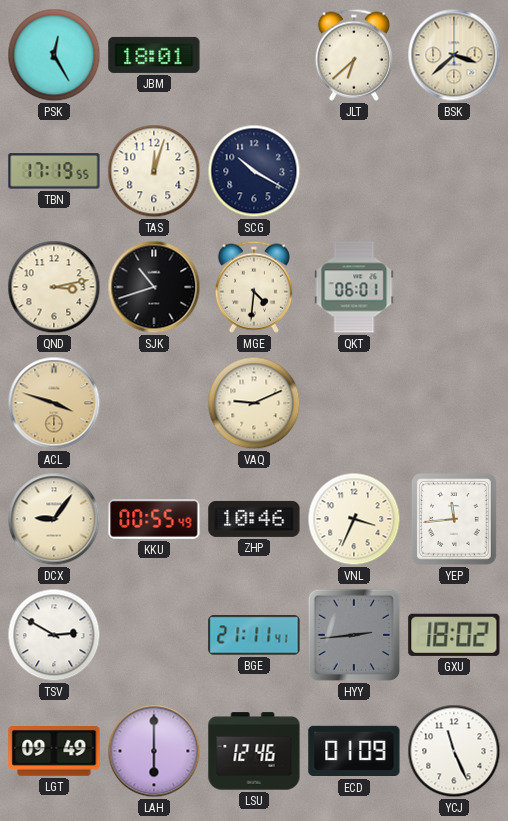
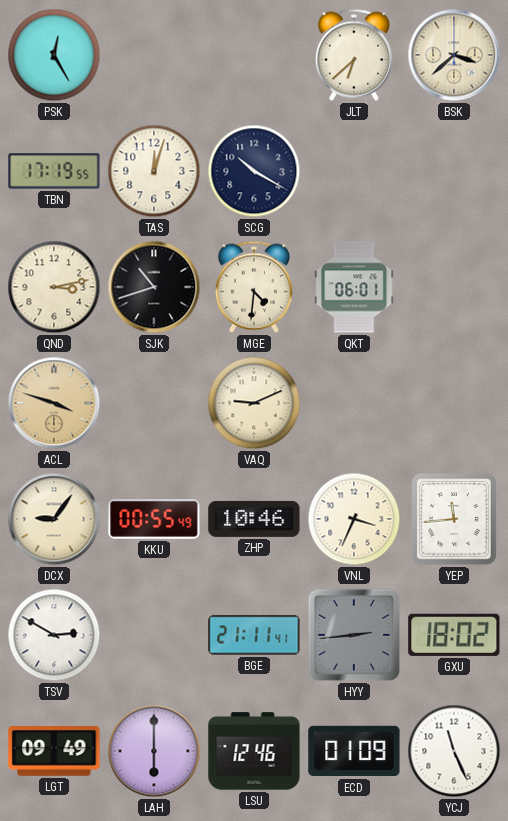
JBM: 18:01 -> none
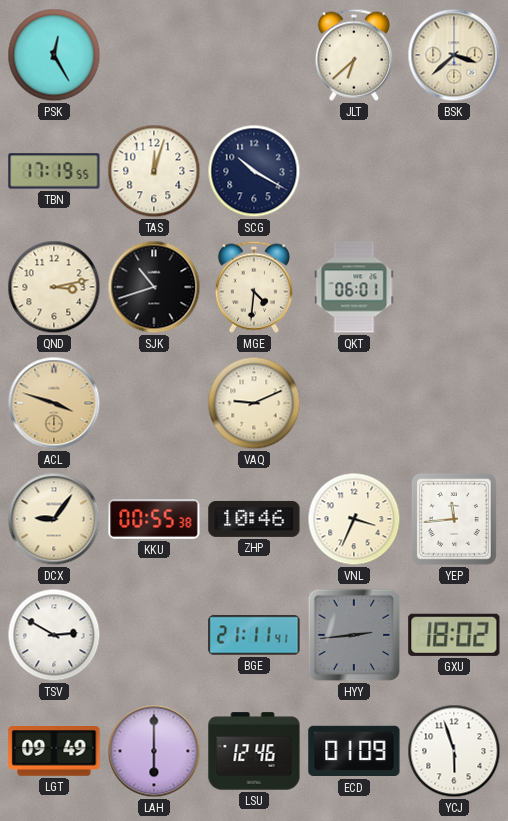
KKU: 00:55:49 -> 00:55:38
YCJ: 11:26 -> 5:57
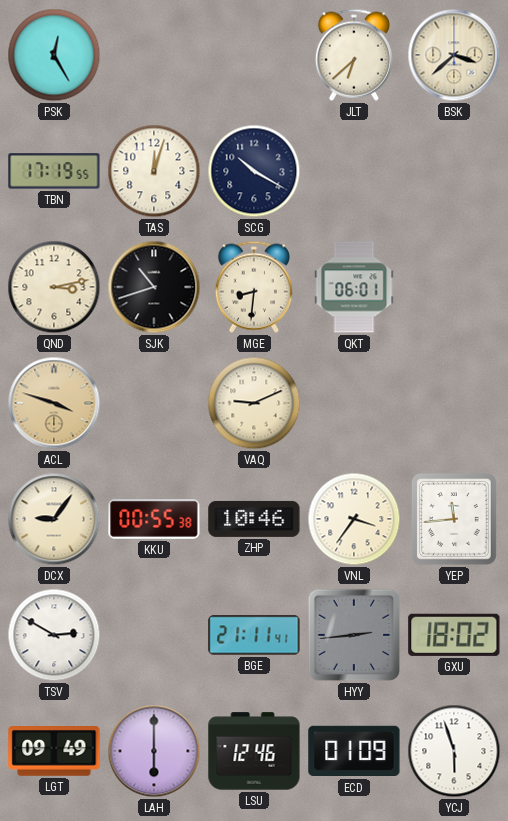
MGE: 4:31 -> 8:31
VNL: 3:34 -> 3:36
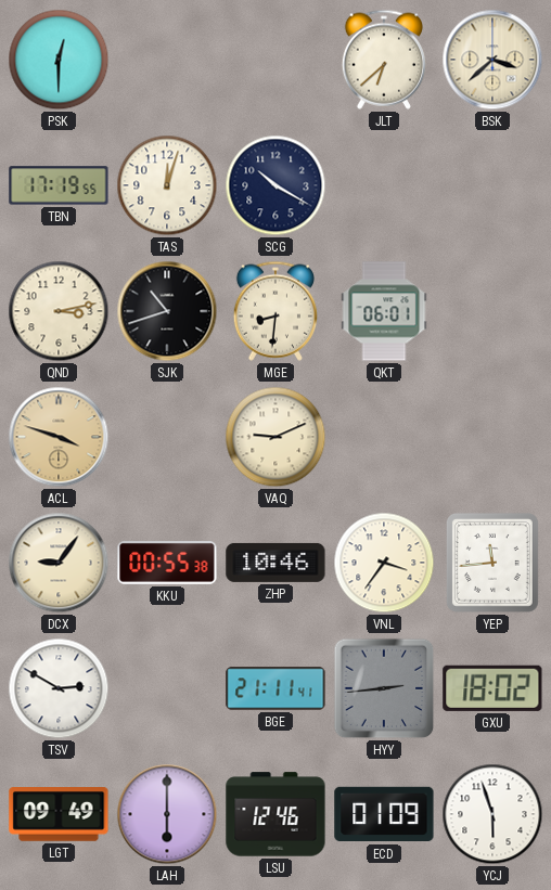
PSK: 12:25 -> 12:30
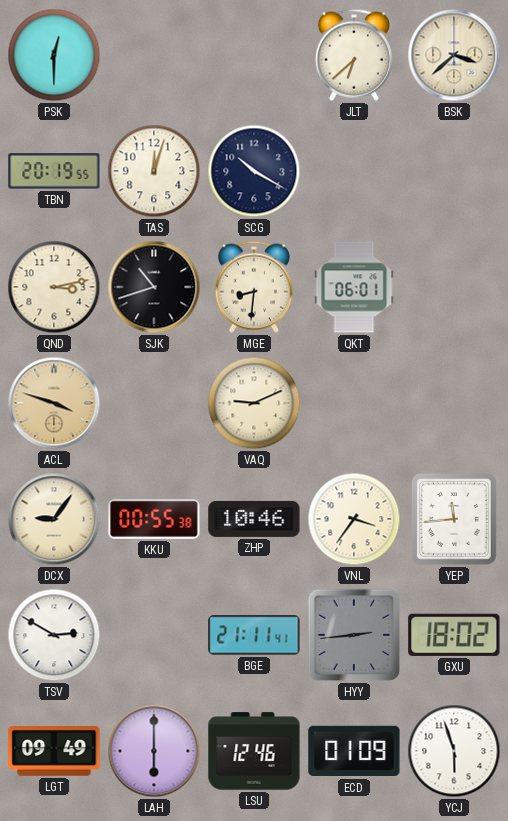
TBN: 17:19 -> 20:19
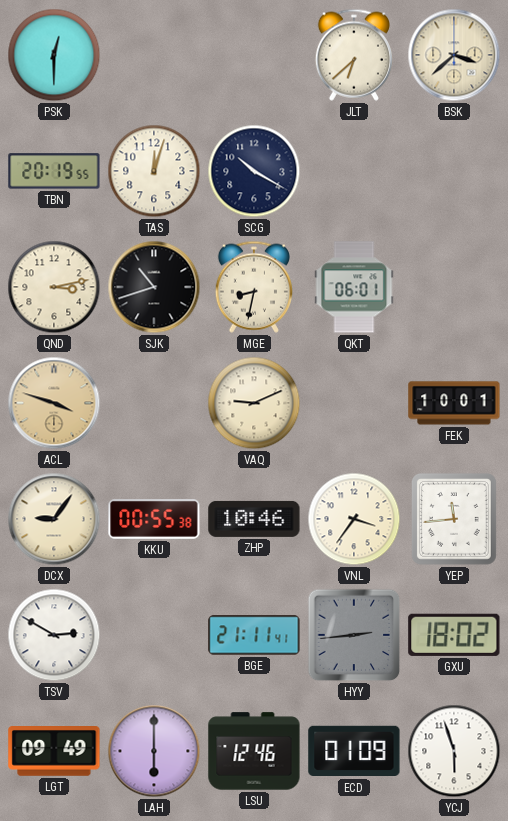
MGE: 8:31 -> 8:32
FEK: none -> 10:01
